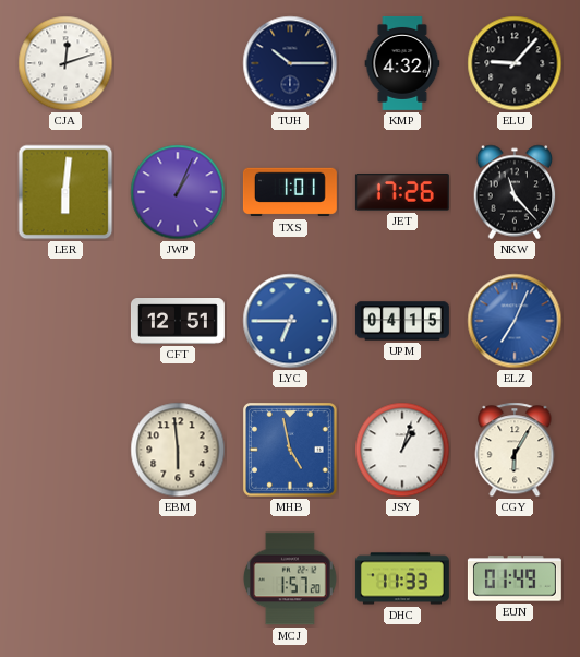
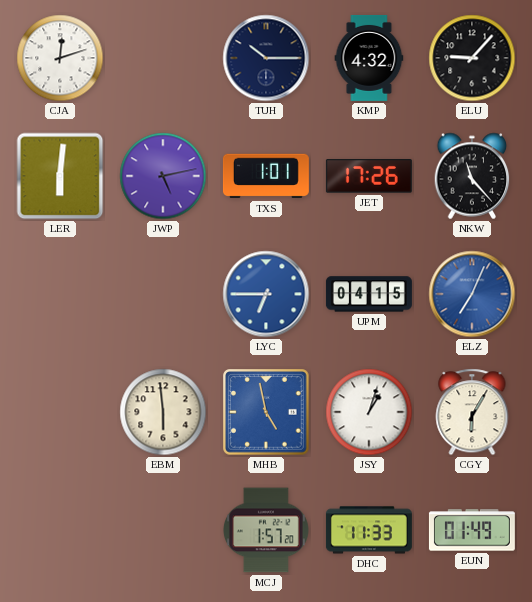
JWP: 1:04 -> 5:13
CFT: 12:51 -> none
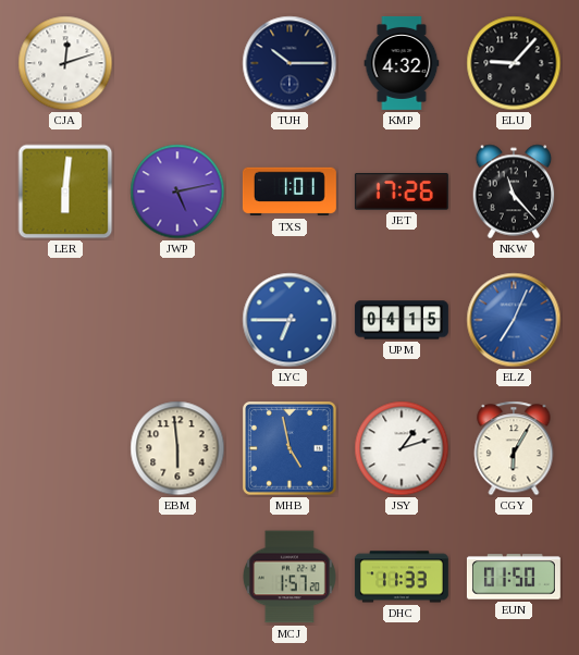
JSY: 1:03 -> 1:12
EUN: 01:49 -> 01:50
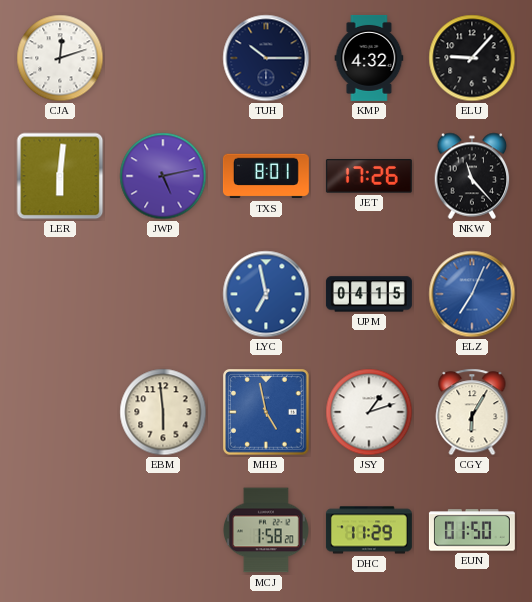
TXS: 1:01 -> 8:01
LYC: 6:45 -> 6:58
MCJ: 1:57 -> 1:58
DHC: 11:33 -> 11:29
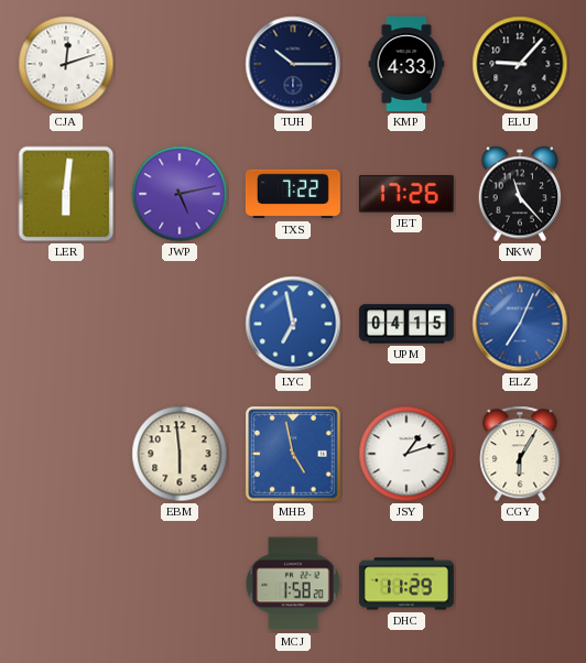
KMP: 4:32 -> 4:33
TXS: 8:01 -> 7:22
EUN: 01:50 -> none
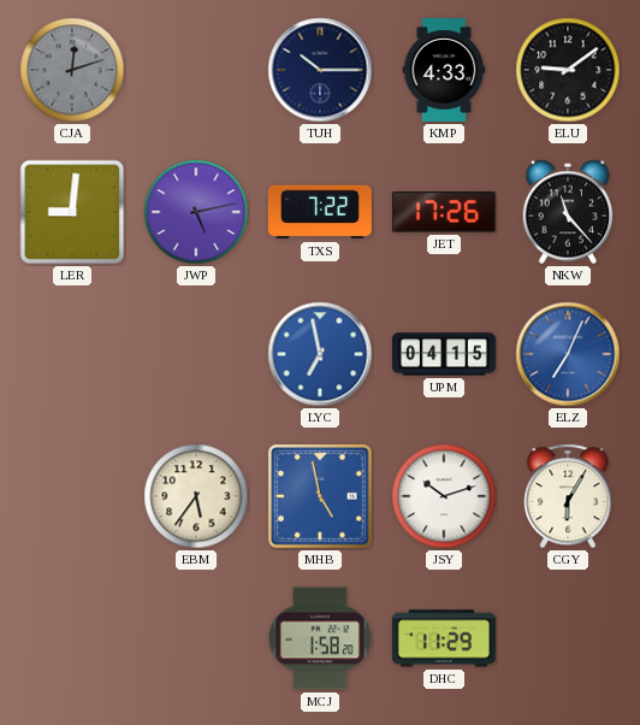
CJA dial: white -> grey
ELU: 9:07 -> 9:09
LER: 6:01 -> 9:01
EBM: 5:59 -> 5:36
JSY: 1:12 -> 10:12
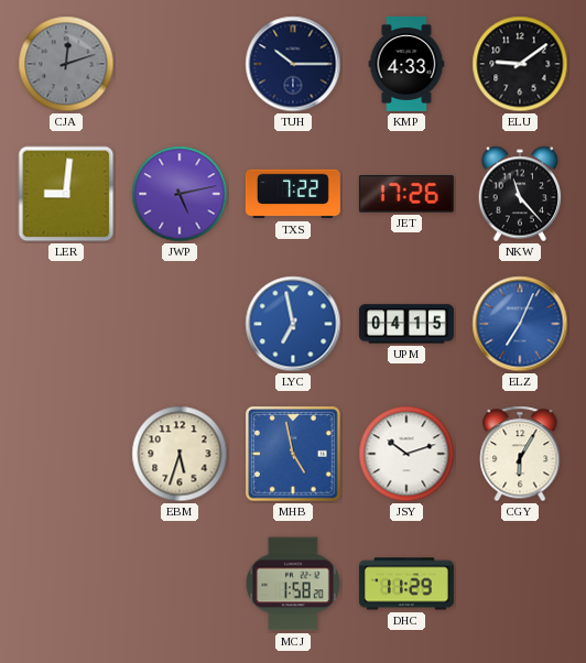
EBM: 5:36 -> 5:33
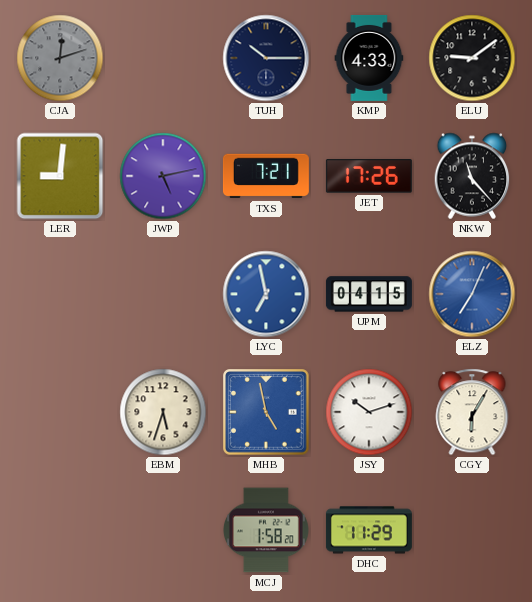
TXS: 7:22 -> 7:21
